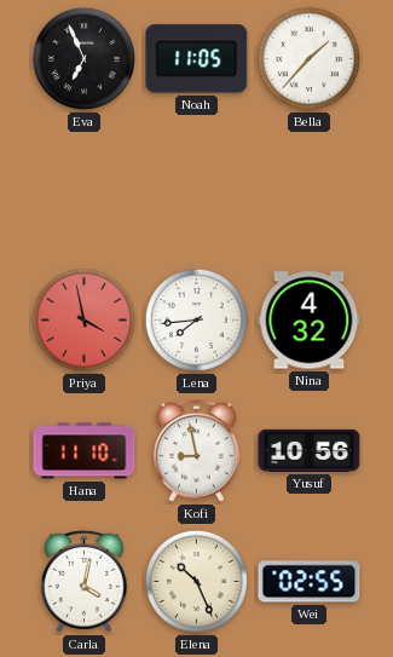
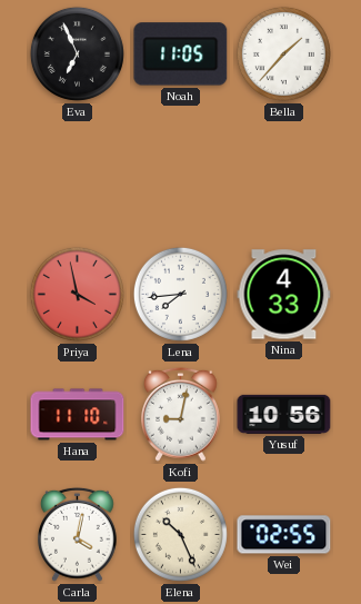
Nina: 4:32 -> 4:33
Kofi: 8:58 -> 9:02
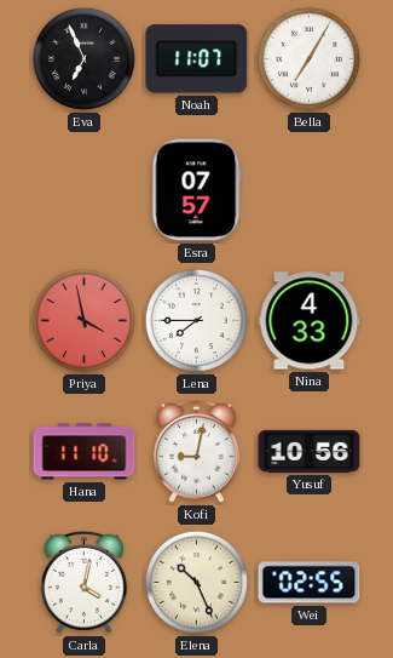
Noah: 11:05 -> 11:07
Bella: 1:37 -> 7:05
Esra: none -> 07:57
Lena: 7:44 -> 7:45
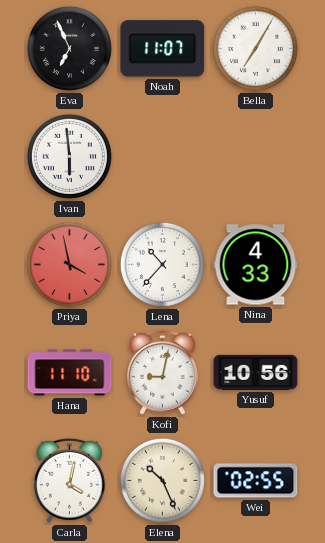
Ivan: none -> 5:59
Esra: 07:57 -> none
Lena: 7:45 -> 10:37
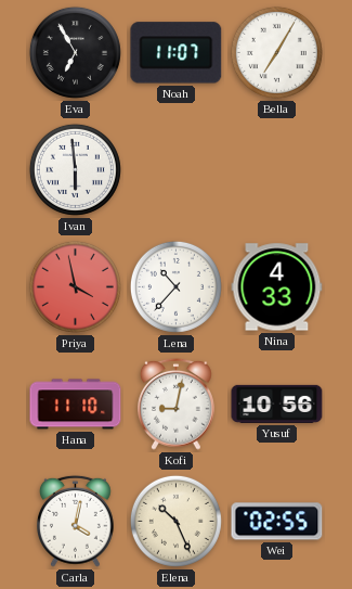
Eva: 6:56 -> 6:55
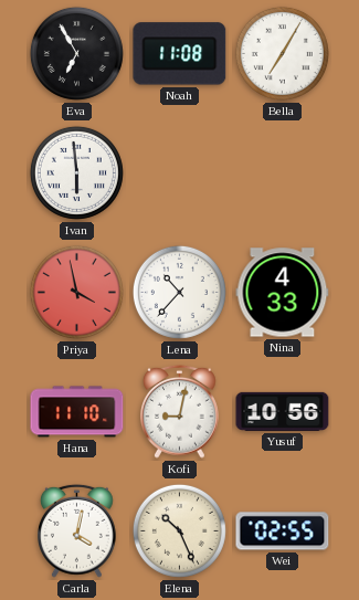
Noah: 11:07 -> 11:08
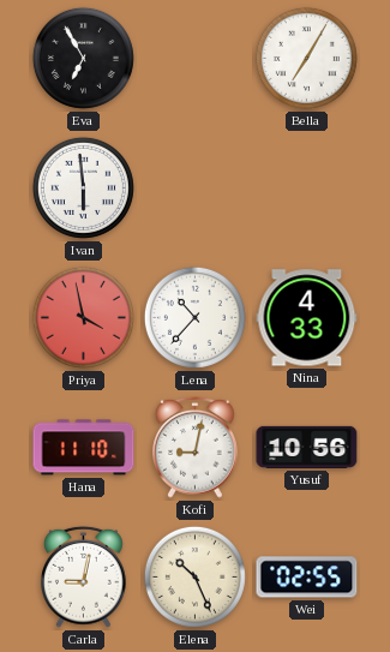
Noah: 11:08 -> none
Carla: 4:02 -> 9:02
